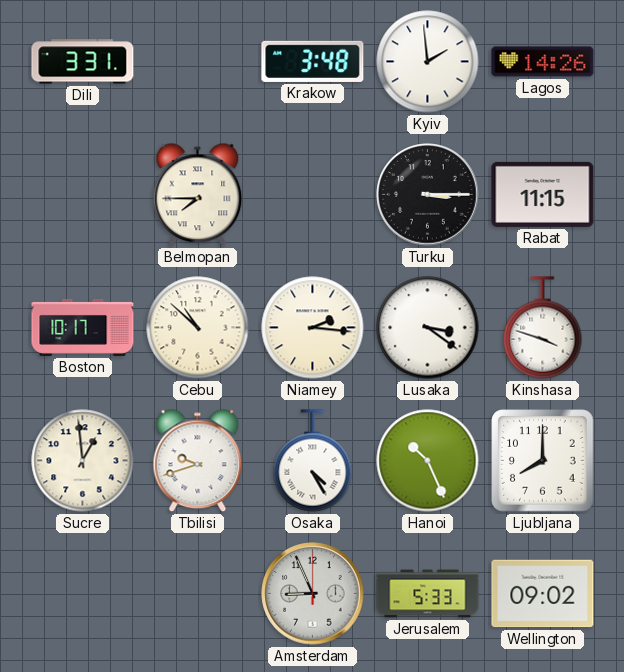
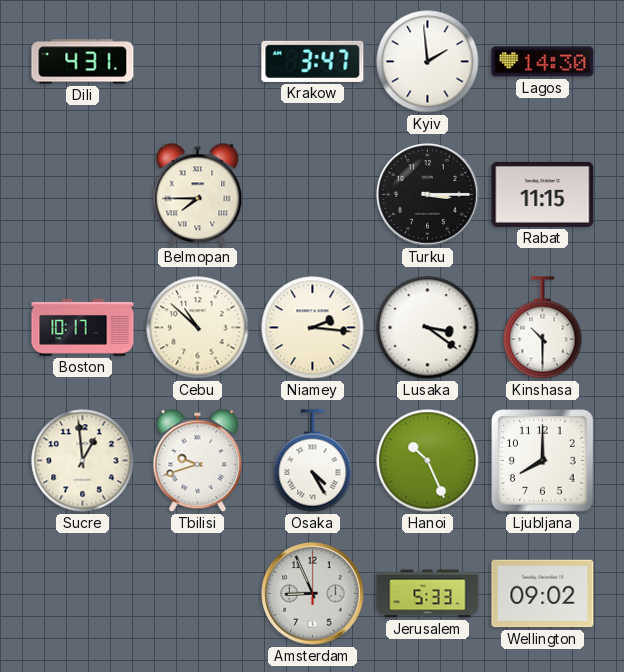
Dili: 3:31 -> 4:31
Krakow: 3:48 -> 3:47
Lagos: 14:26 -> 14:30
Kinshasa: 3:48 -> 10:30
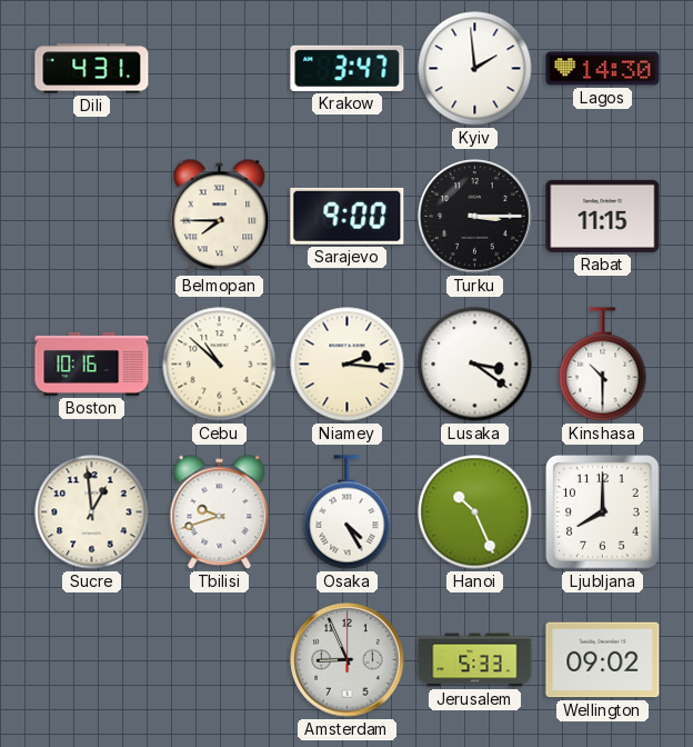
Sarajevo: none -> 9:00
Boston: 10:17 -> 10:16
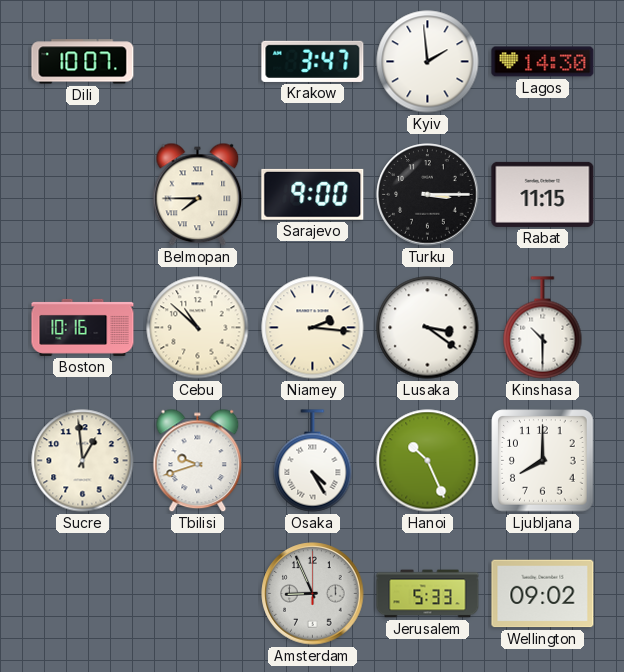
Dili: 4:31 -> 10:07
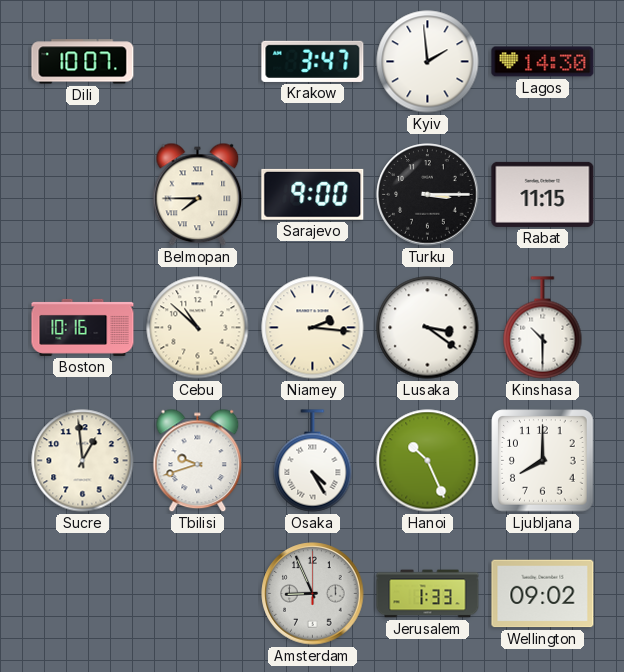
Jerusalem: 5:33 -> 1:33
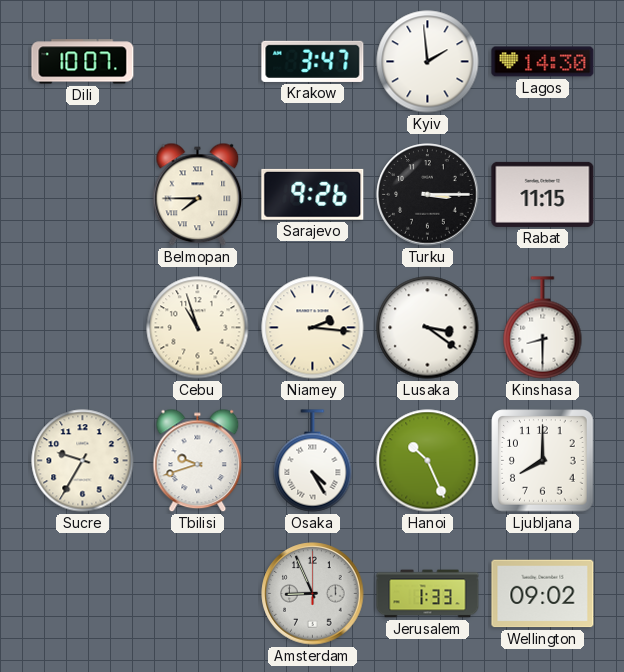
Sarajevo: 9:00 -> 9:26
Boston: 10:16 -> none
Cebu: 10:52 -> 10:57
Kinshasa: 10:30 -> 8:30
Sucre: 12:59 -> 9:35
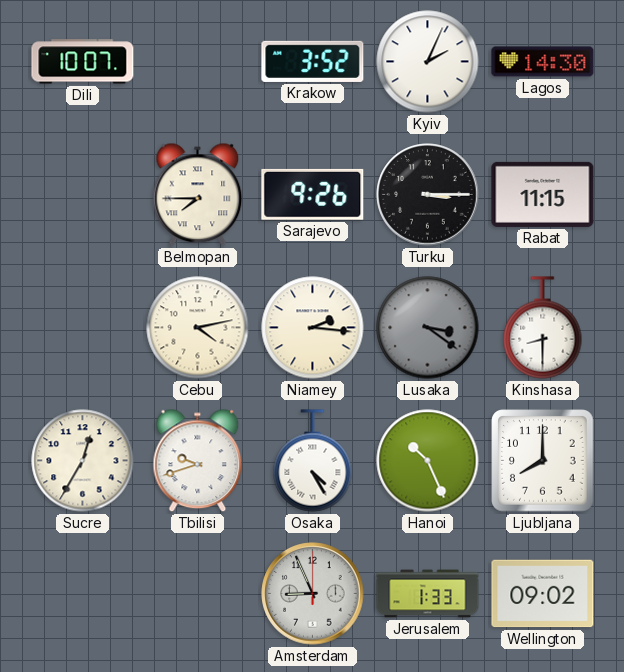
Krakow: 3:47 -> 3:52
Kyiv: 1:59 -> 2:04
Cebu: 10:57 -> 4:13
Lusaka dial: white -> grey
Sucre: 9:35 -> 12:35
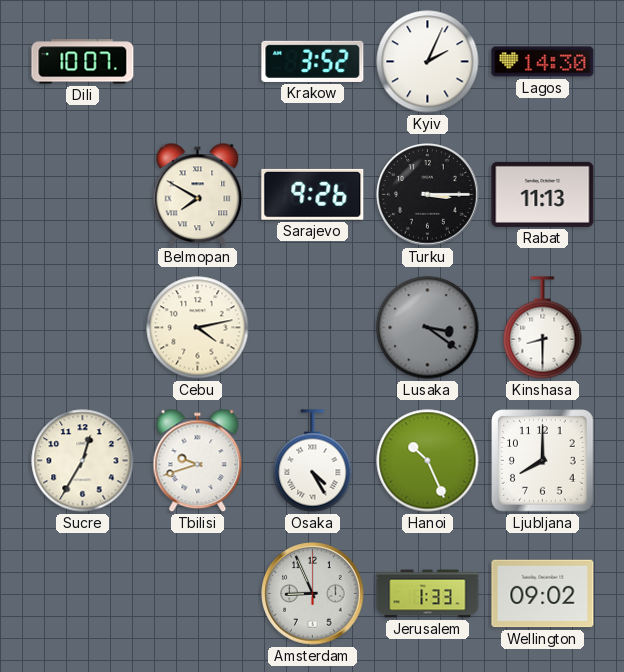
Belmopan: 7:45 -> 7:50
Rabat: 11:15 -> 11:13
Niamey: 2:16 -> none
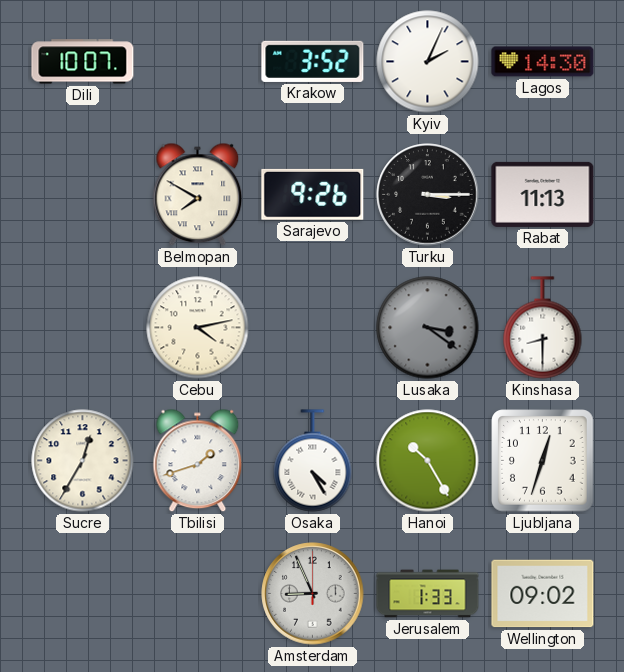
Tbilisi: 9:42 -> 1:42
Hanoi: 10:26 -> 10:25
Ljubljana: 8:00 -> 12:33
